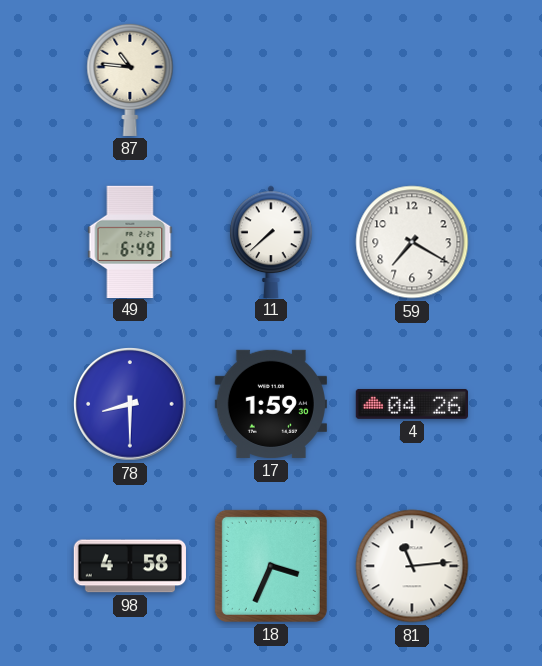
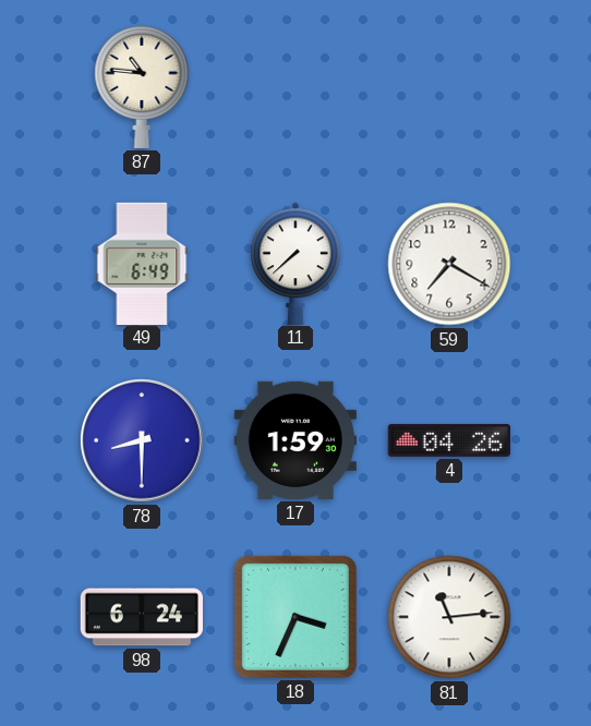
98: 4:58 -> 6:24
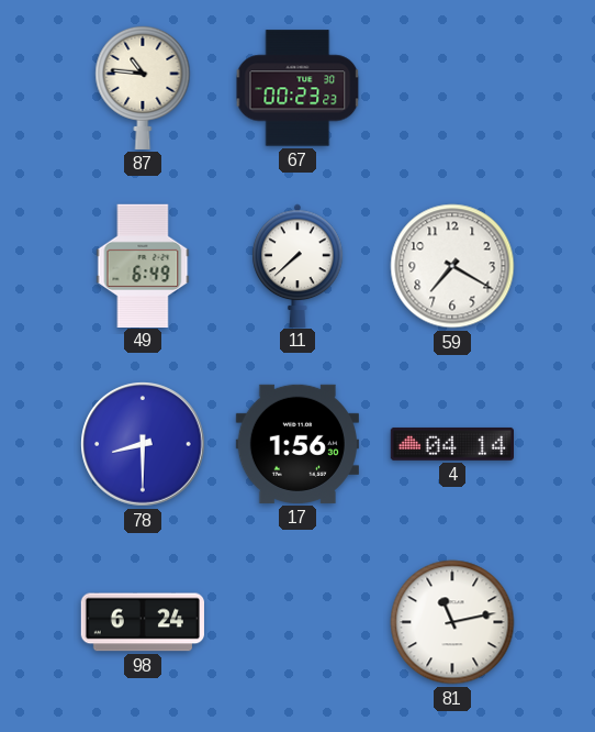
67: none -> 00:23
17: 1:59 -> 1:56
4: 04:26 -> 04:14
18: 3:34 -> none
81: 11:14 -> 11:13
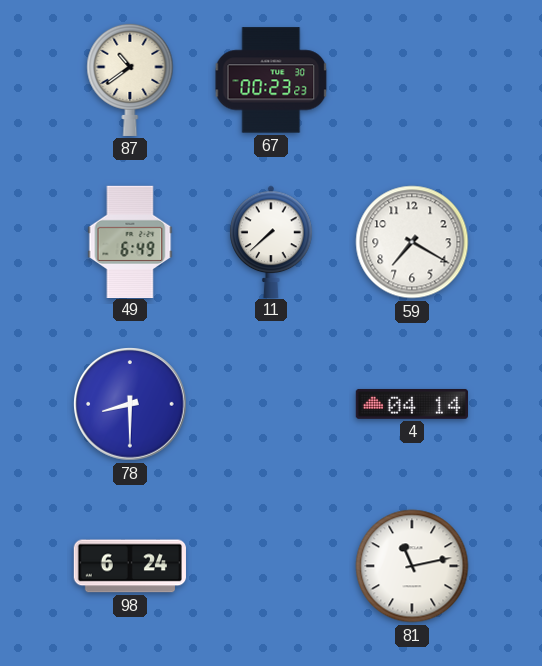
87: 10:46 -> 10:39
17: 1:56 -> none
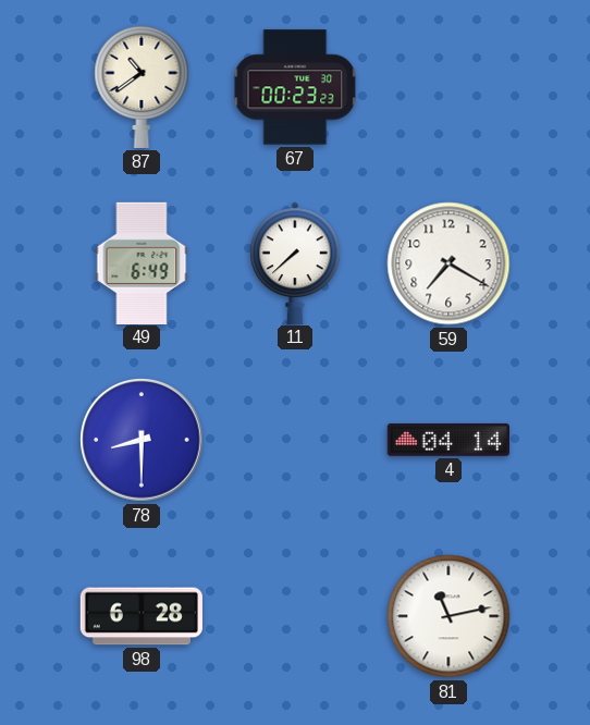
98: 6:24 -> 6:28
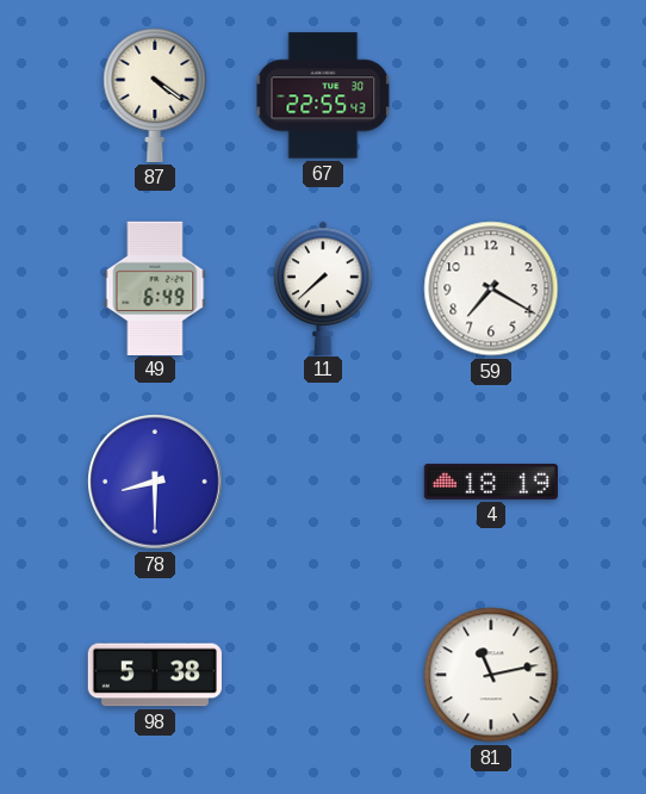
87: 10:39 -> 4:21
67: 00:23 -> 22:55
4: 04:14 -> 18:19
98: 6:28 -> 5:38
